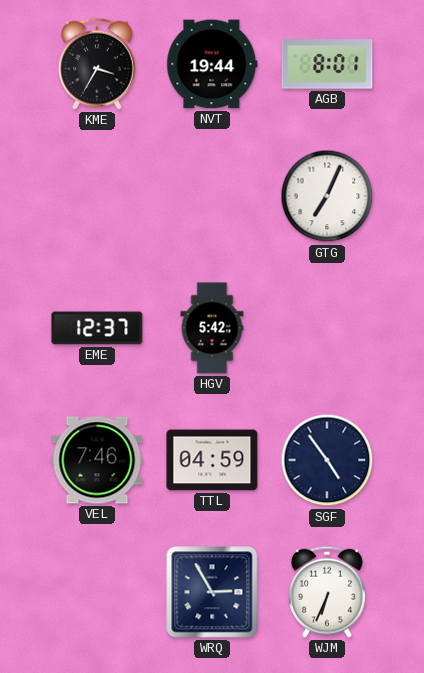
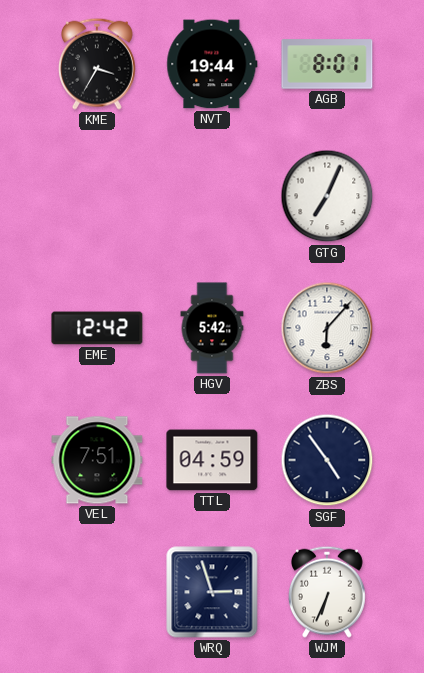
EME: 12:37 -> 12:42
ZBS: none -> 6:07
VEL: 7:46 -> 7:51
WRQ: 2:55 -> 2:57
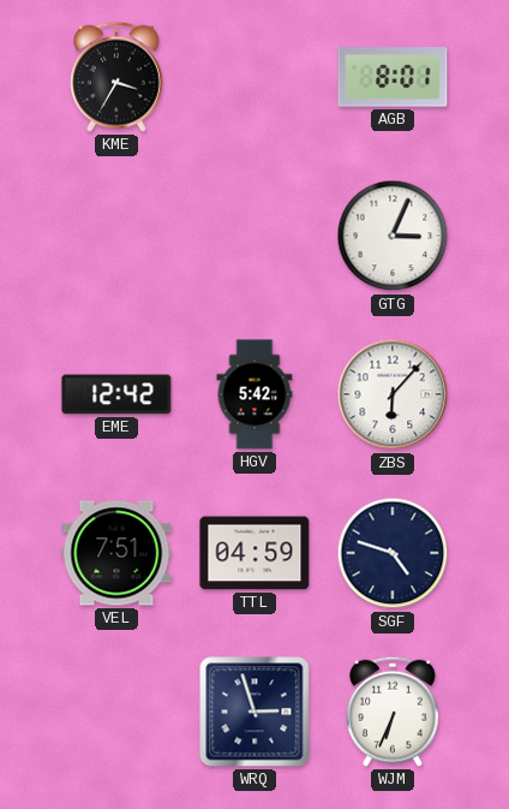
NVT: 19:44 -> none
GTG: 7:04 -> 3:04
SGF: 4:54 -> 4:48
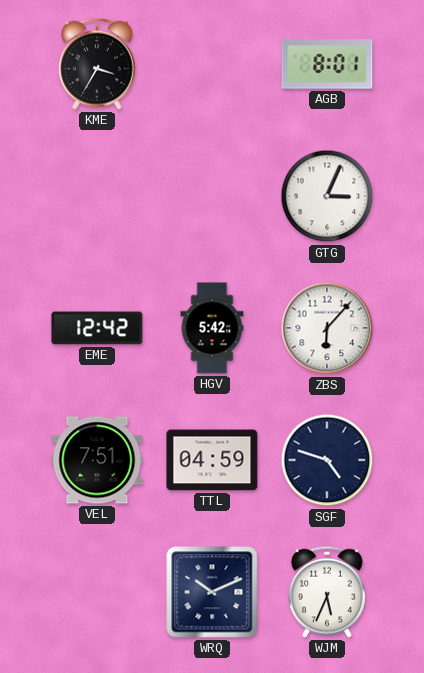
WRQ: 2:57 -> 10:11
WJM: 6:34 -> 5:34
